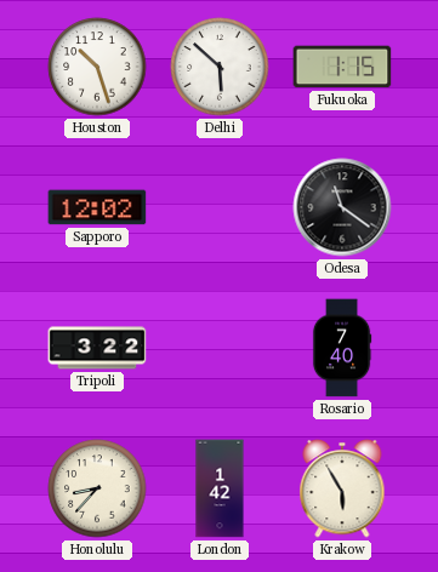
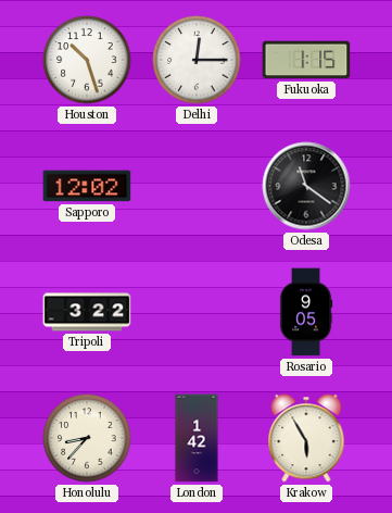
Delhi: 5:52 -> 12:15
Rosario: 7:40 -> 9:05
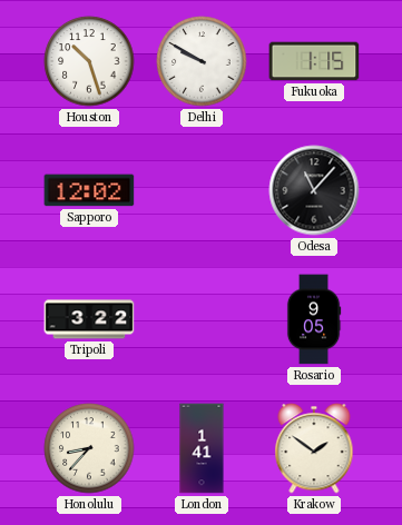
Delhi: 12:15 -> 9:50
Odesa: 11:21 -> 11:07
London: 1:42 -> 1:41
Krakow: 5:55 -> 1:51
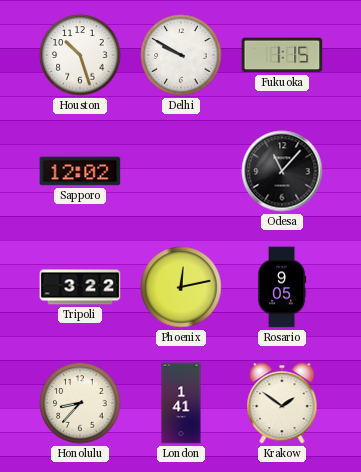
Phoenix: none -> 12:13
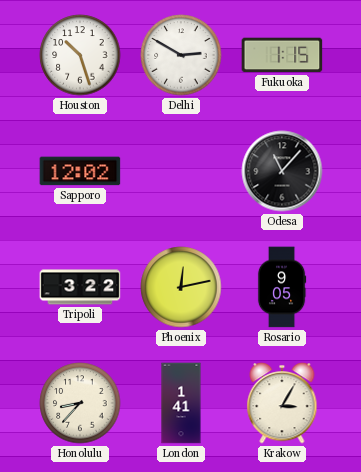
Delhi: 9:50 -> 2:50
Krakow: 1:51 -> 3:05
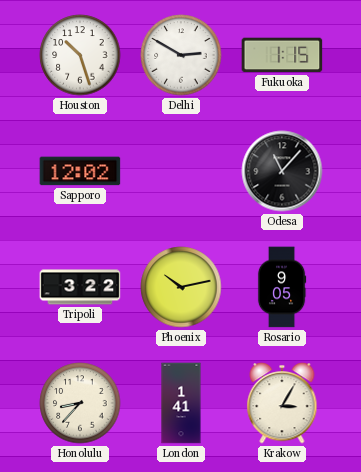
Phoenix: 12:13 -> 10:13
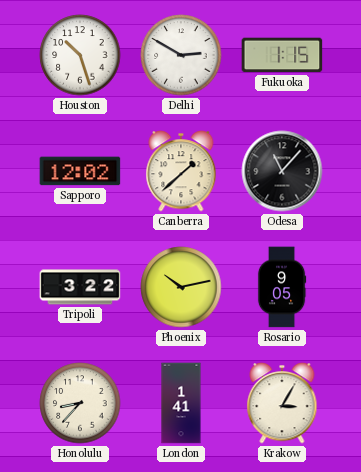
Canberra: none -> 1:38
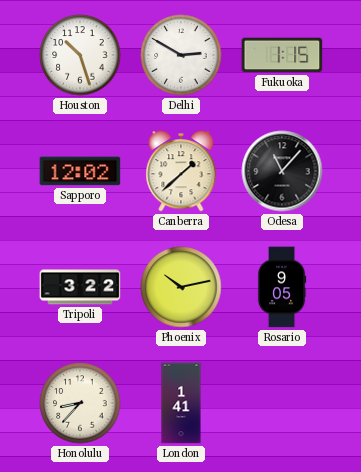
Krakow: 3:05 -> none
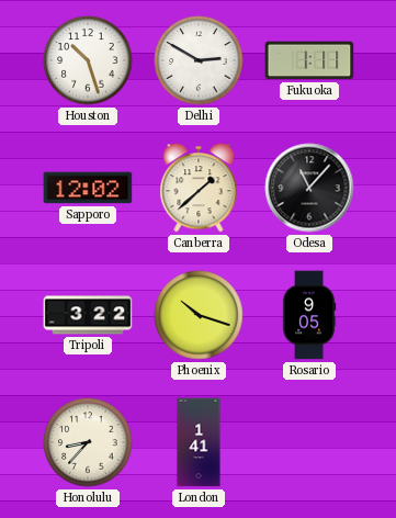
Fukuoka: 1:15 -> 1:11
Phoenix: 10:13 -> 10:18
